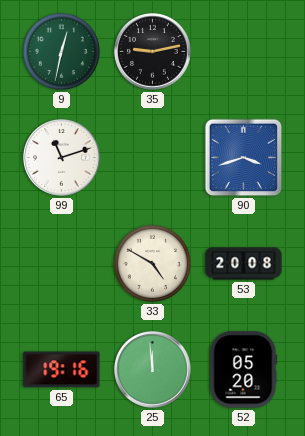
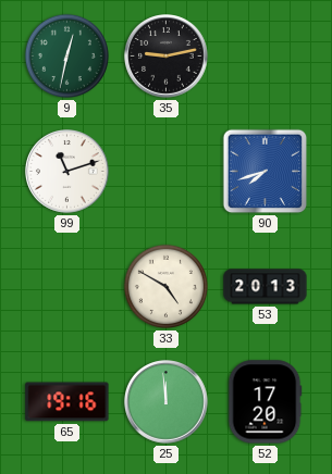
90: 3:42 -> 7:42
53: 20:08 -> 20:13
52: 05:20 -> 17:20
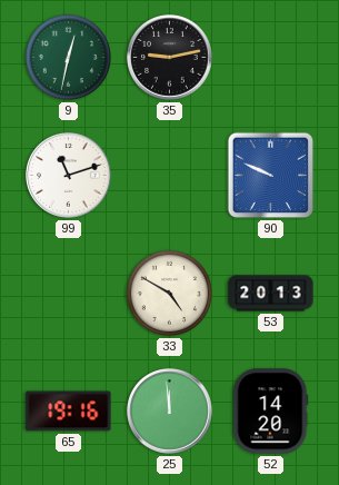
90: 7:42 -> 9:49
52: 17:20 -> 14:20
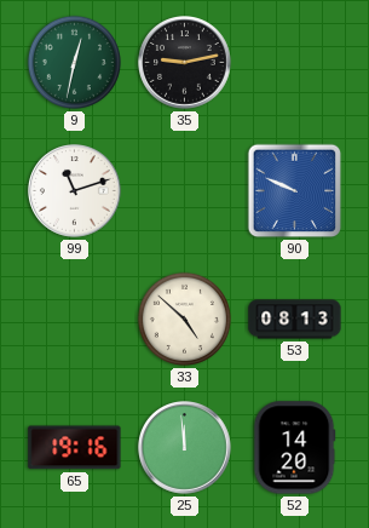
33: 4:50 -> 4:52
53: 20:13 -> 08:13
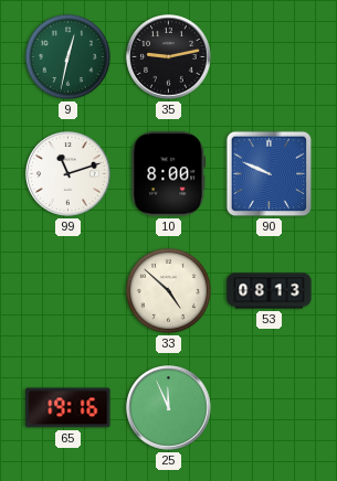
10: none -> 8:00
25: 11:59 -> 11:56
52: 14:20 -> none
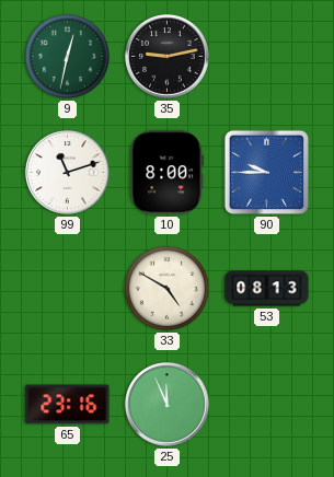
90: 9:49 -> 9:45
33: 4:52 -> 4:50
65: 19:16 -> 23:16
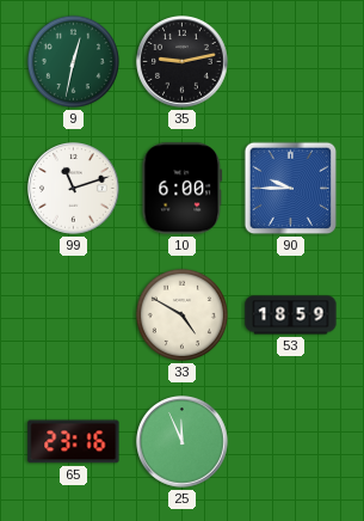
10: 8:00 -> 6:00
53: 08:13 -> 18:59
